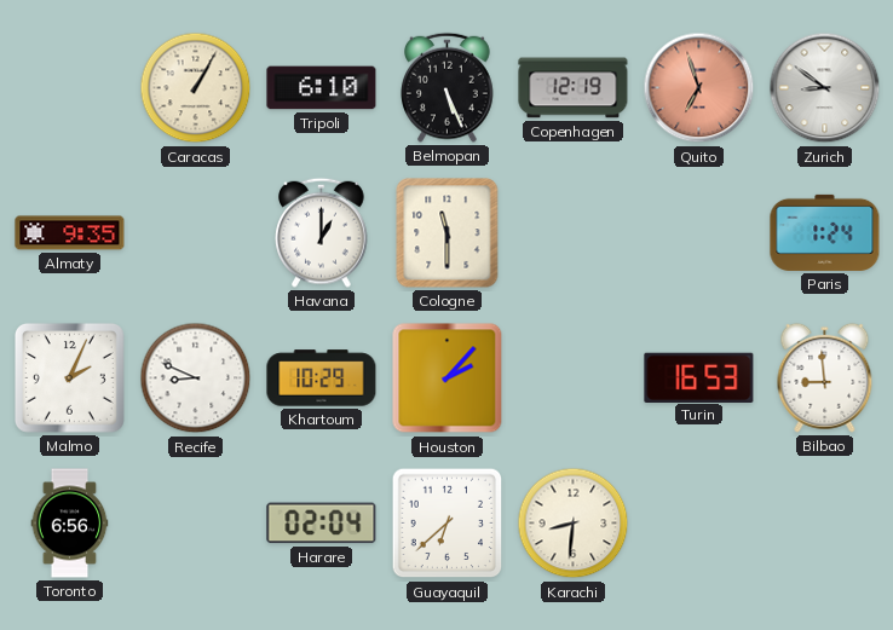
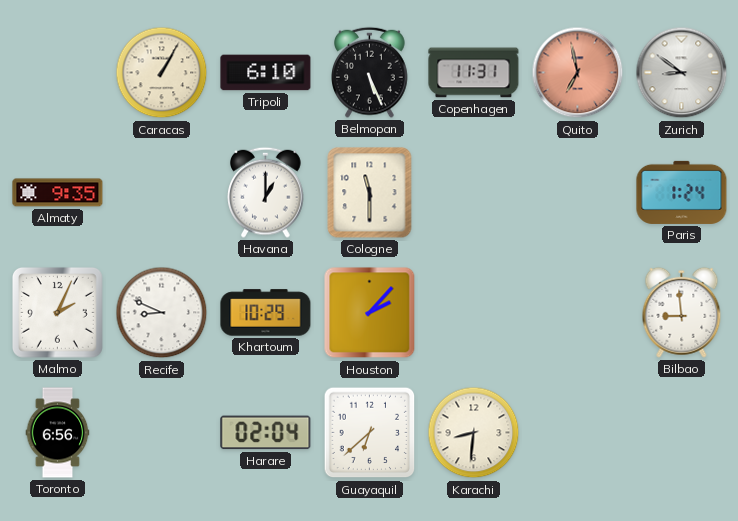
Copenhagen: 12:19 -> 11:31
Quito: 6:57 -> 6:58
Turin: 16:53 -> none
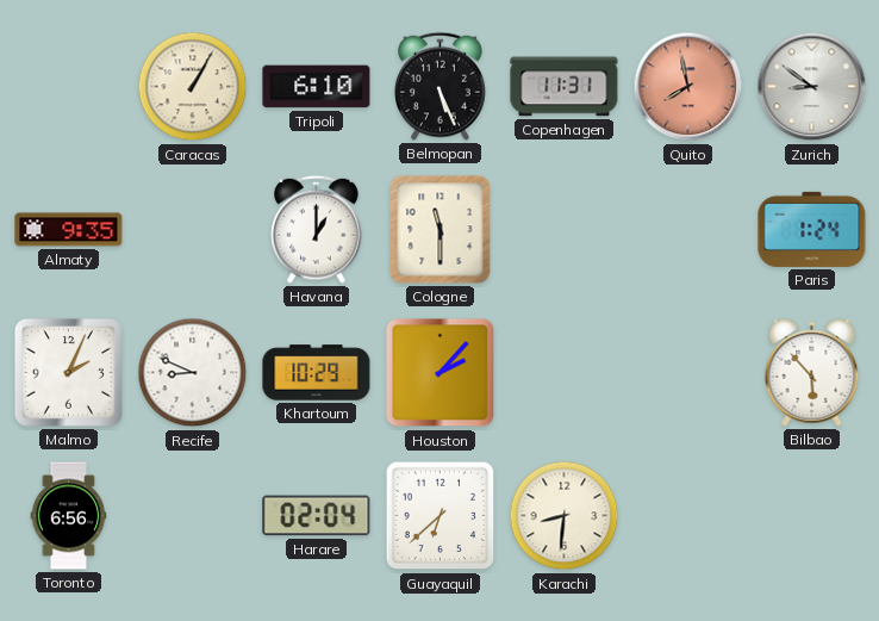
Quito: 6:58 -> 7:58
Bilbao: 8:59 -> 5:53
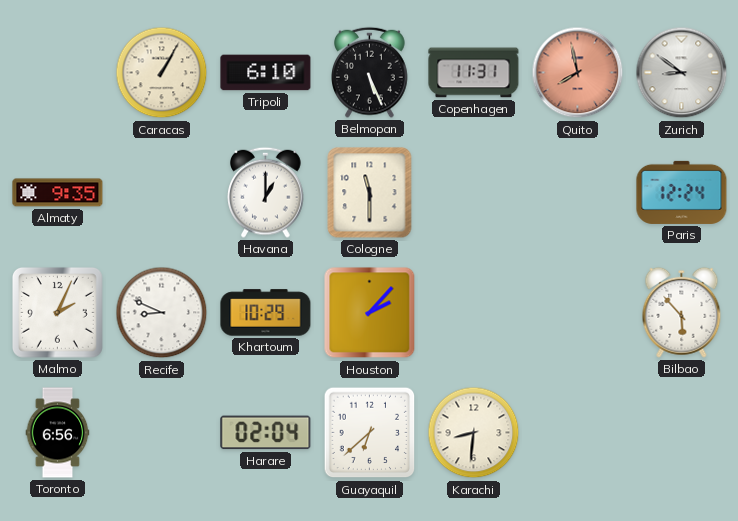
Paris: 1:24 -> 12:24
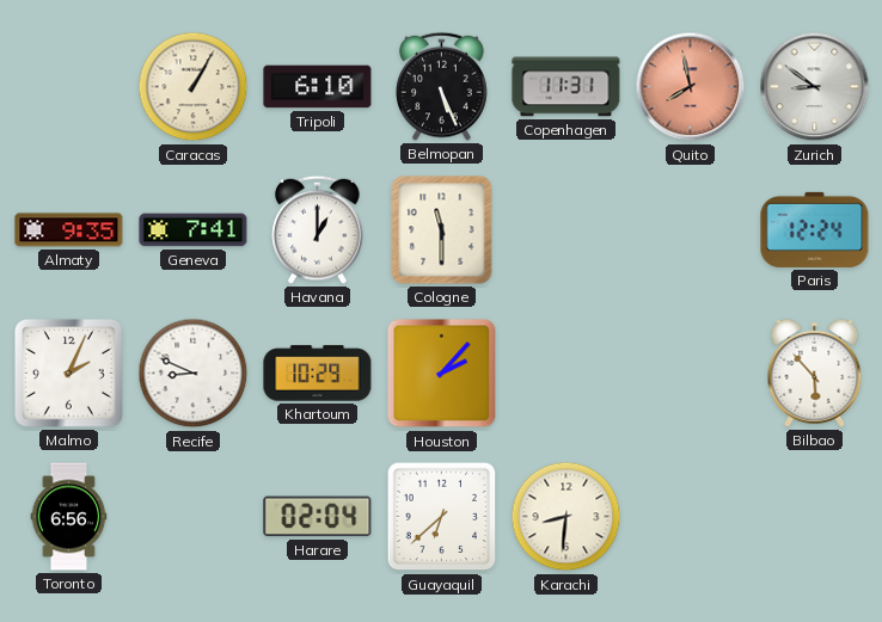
Geneva: none -> 7:41
